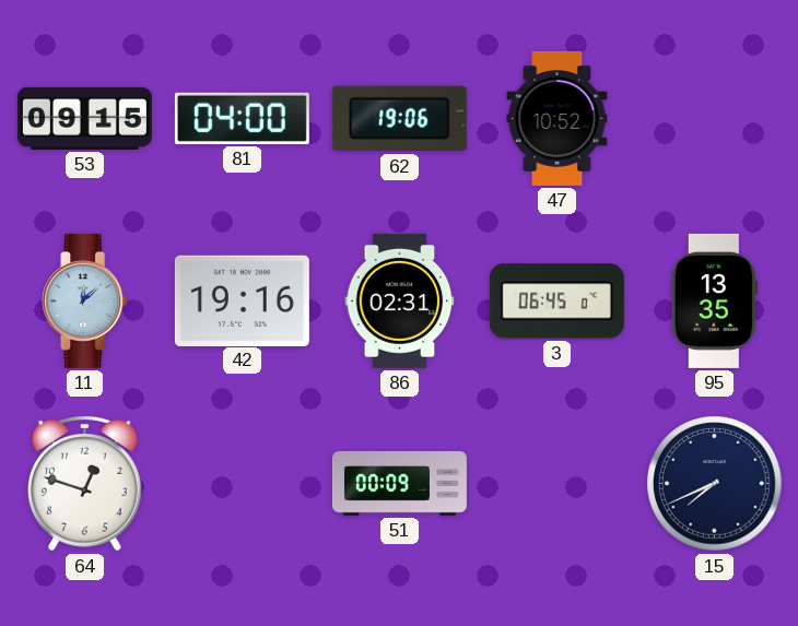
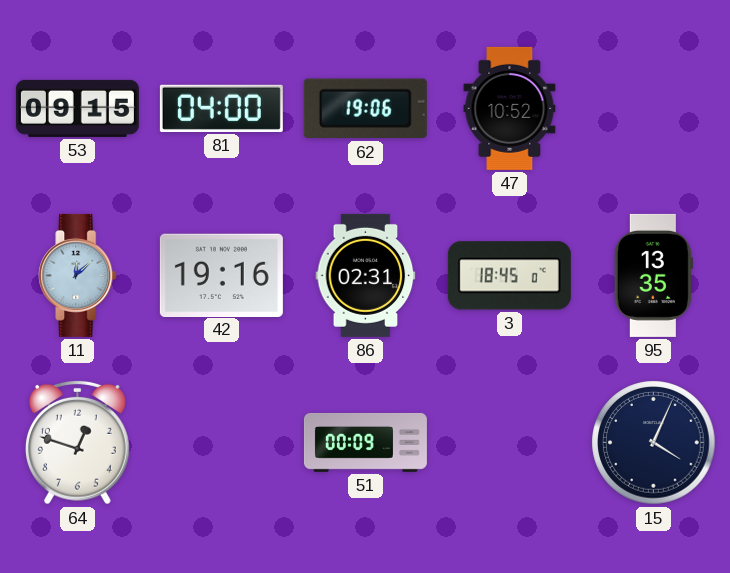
3: 06:45 -> 18:45
15: 7:41 -> 4:04
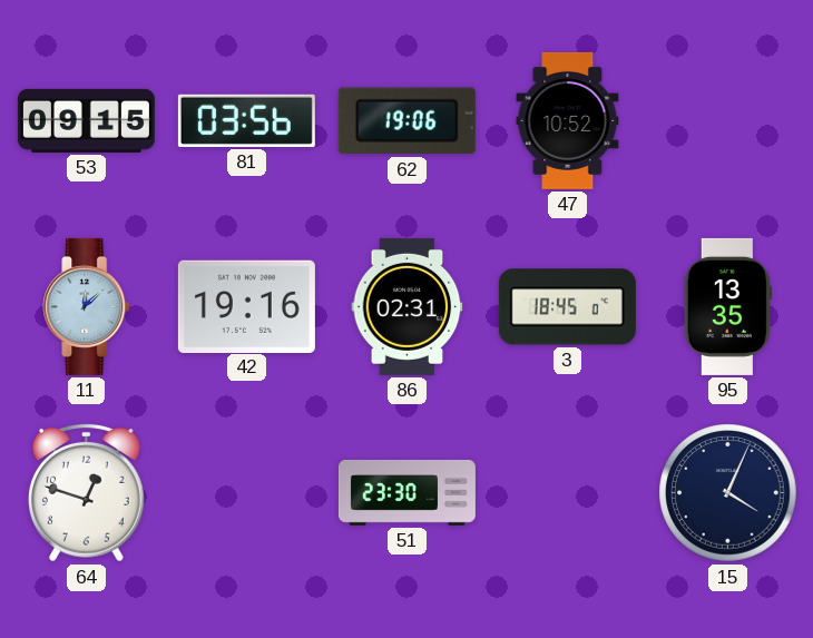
81: 04:00 -> 03:56
51: 00:09 -> 23:30
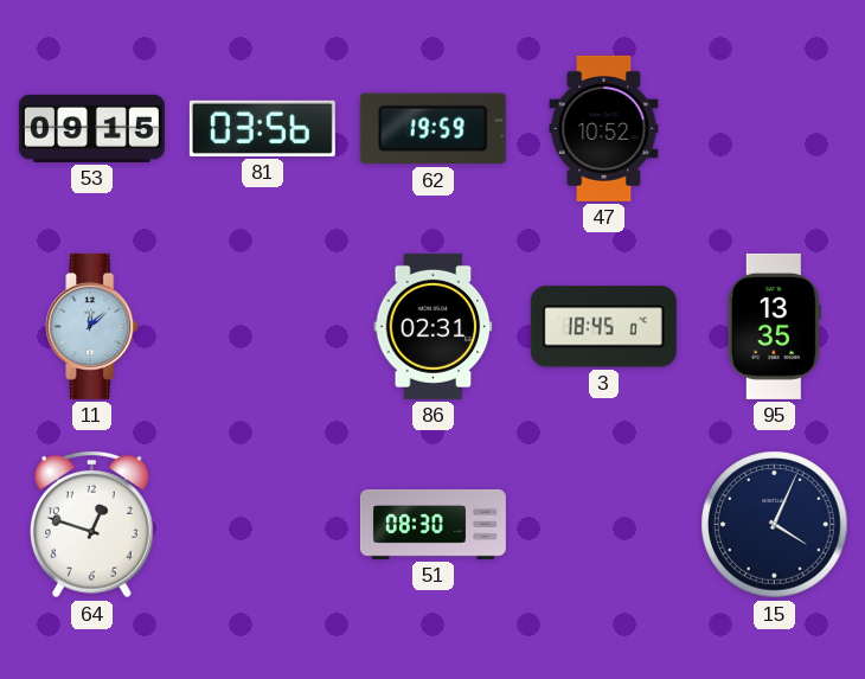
62: 19:06 -> 19:59
42: 19:16 -> none
51: 23:30 -> 08:30
